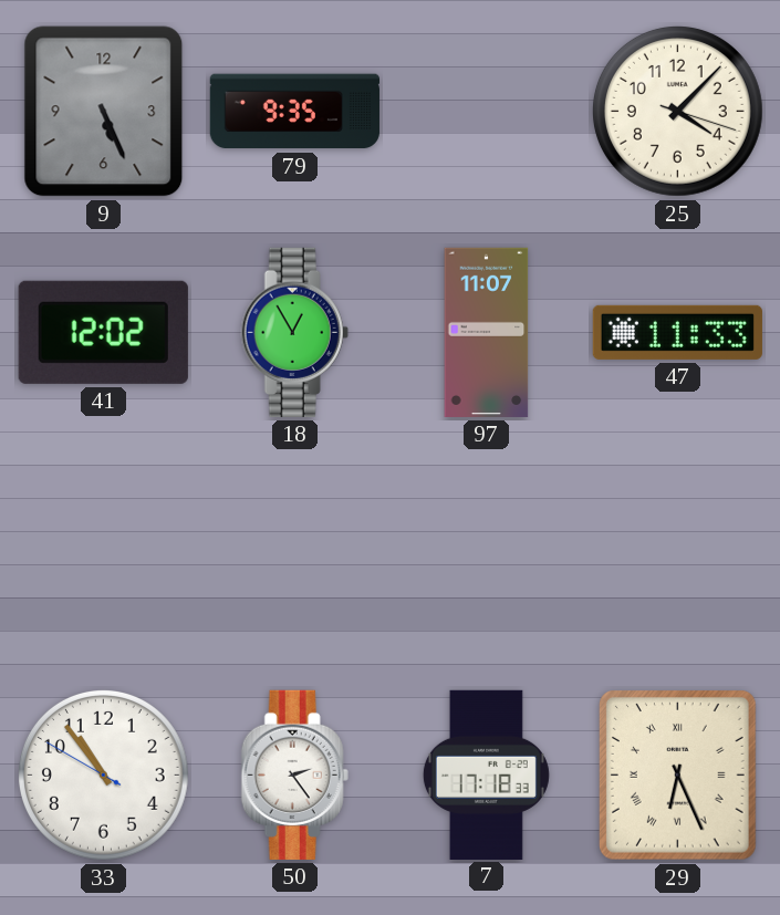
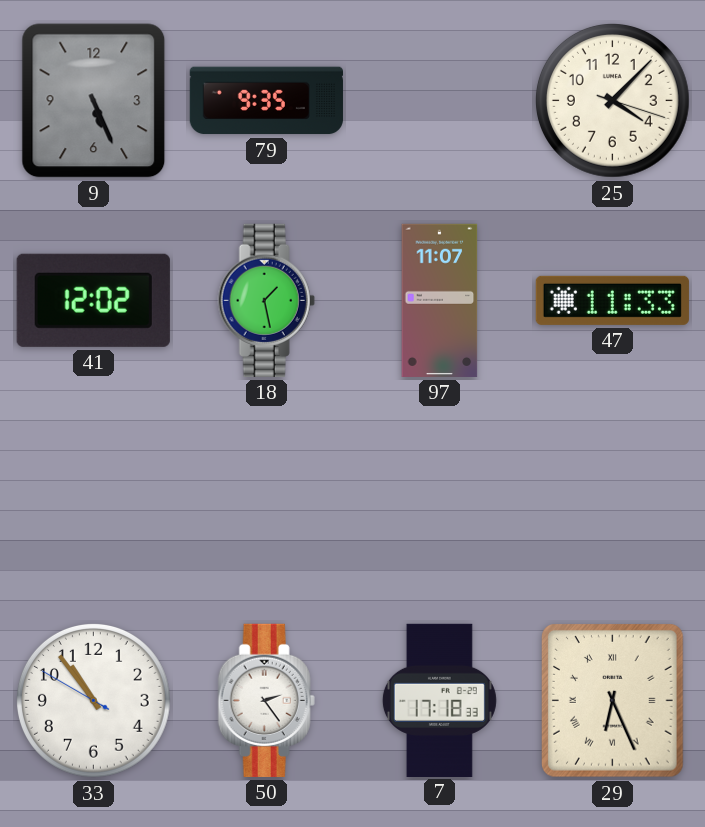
18: 12:55 -> 1:28
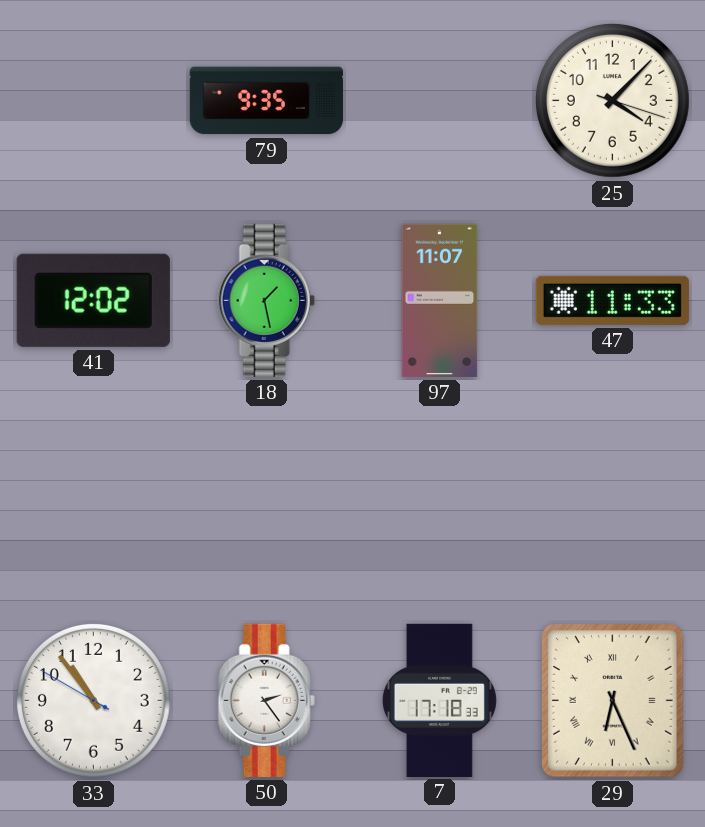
9: 5:26 -> none
